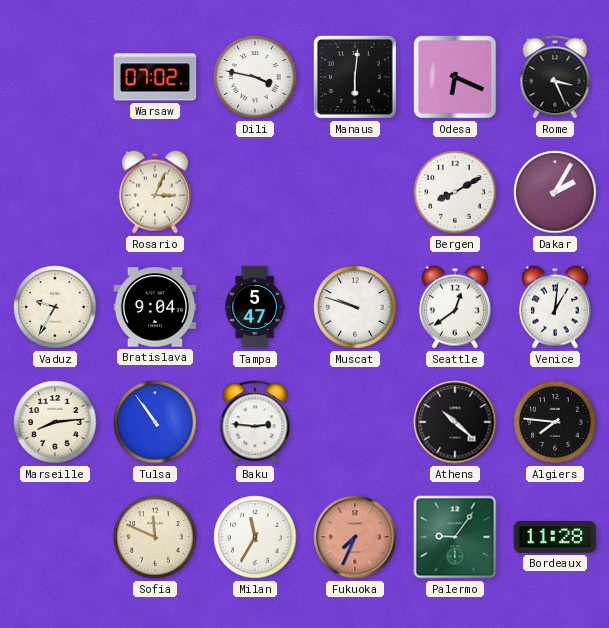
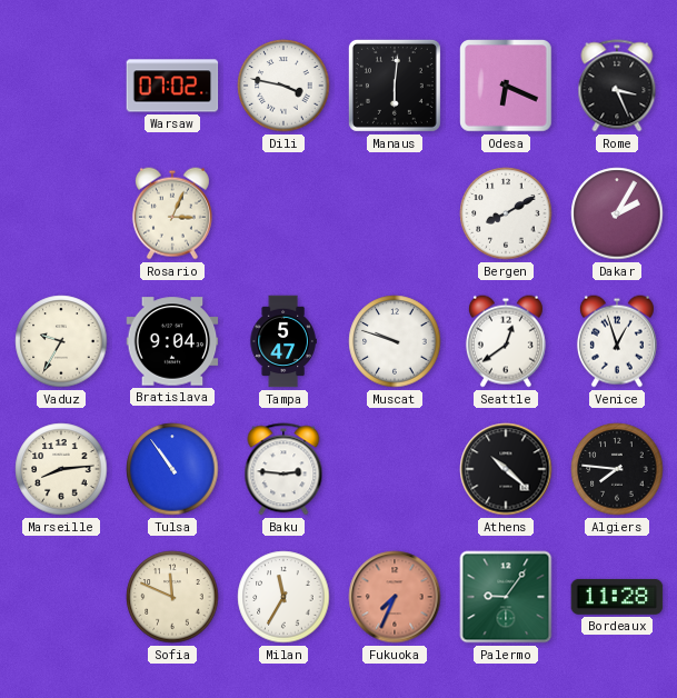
Venice: 1:01 -> 12:57
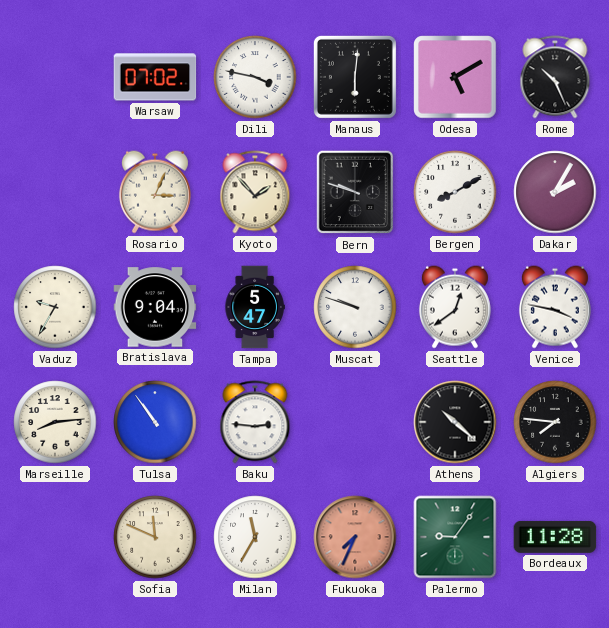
Odesa: 6:19 -> 5:10
Rome: 3:26 -> 10:26
Kyoto: none -> 1:53
Bern: none -> 9:48
Venice: 12:57 -> 3:47
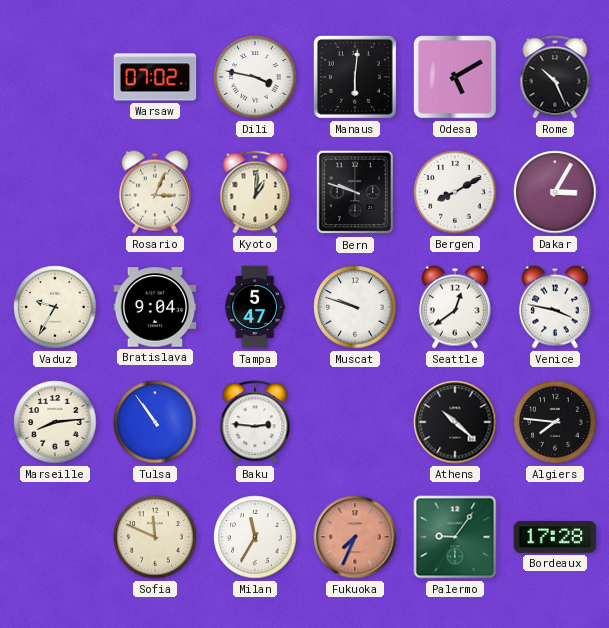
Kyoto: 1:53 -> 1:01
Dakar: 2:05 -> 3:05
Bordeaux: 11:28 -> 17:28
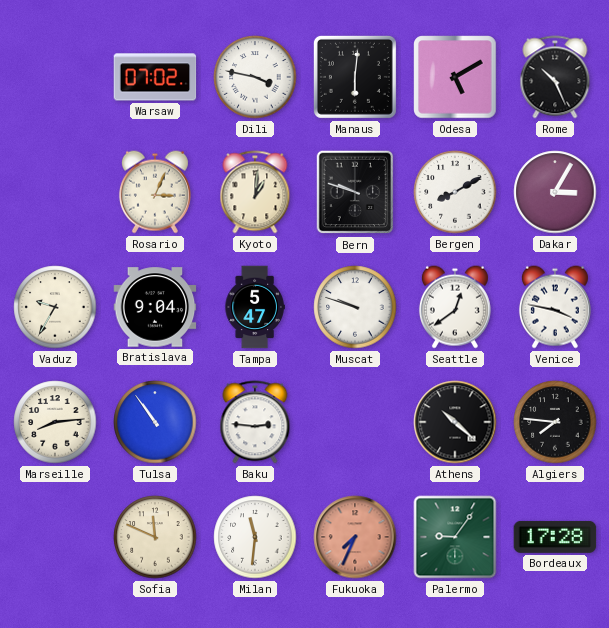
Milan: 11:35 -> 11:31
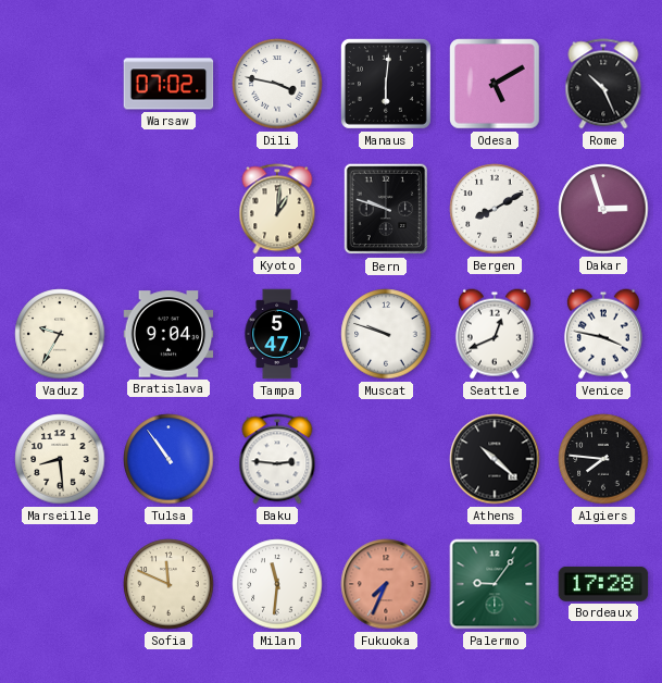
Rosario: 3:04 -> none
Dakar: 3:05 -> 2:57
Seattle: 12:39 -> 12:41
Marseille: 8:14 -> 8:29
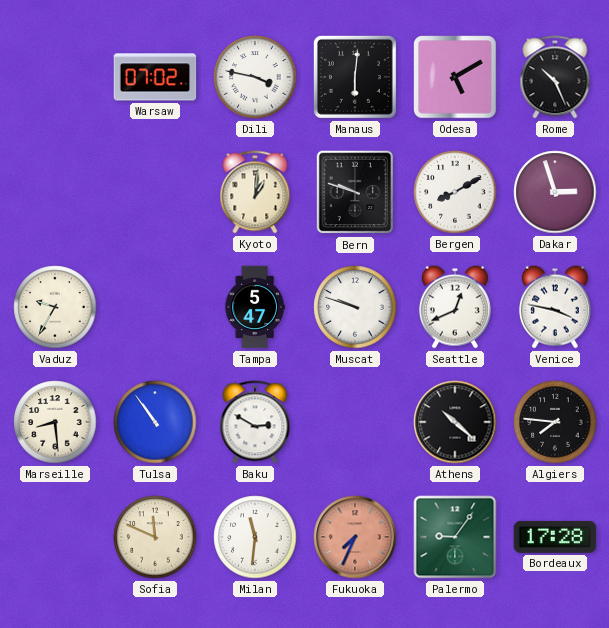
Bratislava: 9:04 -> none
Baku: 2:46 -> 2:50
